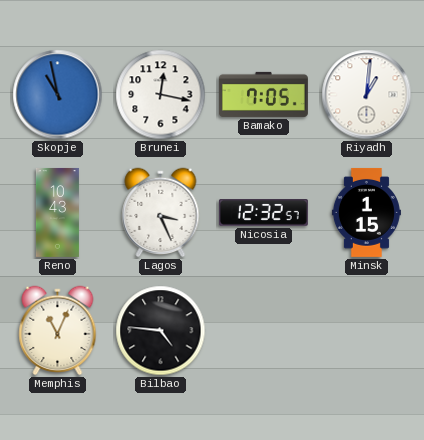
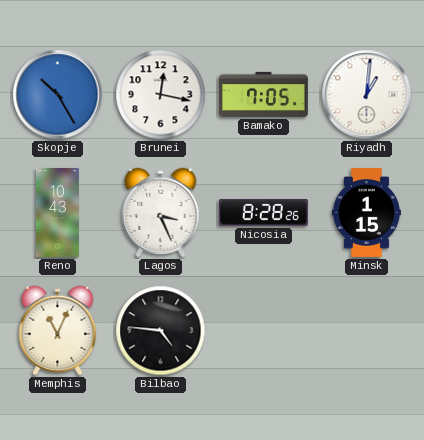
Skopje: 10:58 -> 10:25
Nicosia: 12:32 -> 8:28
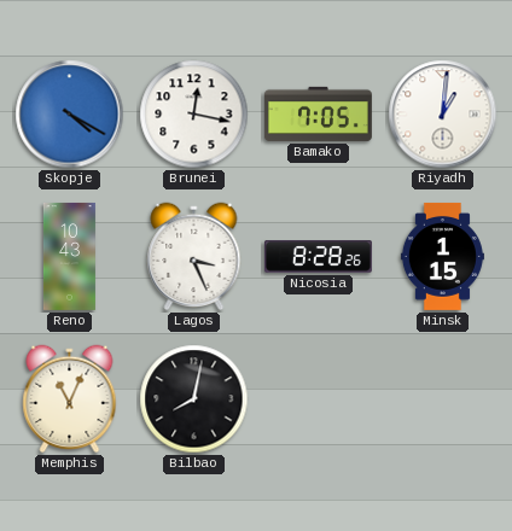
Skopje: 10:25 -> 4:20
Bilbao: 4:46 -> 8:02
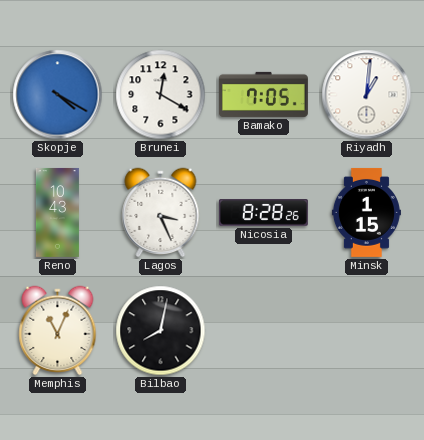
Brunei: 12:17 -> 12:20
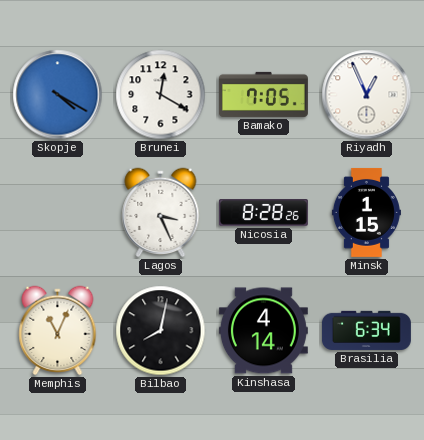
Riyadh: 1:01 -> 12:56
Reno: 10:43 -> none
Kinshasa: none -> 4:14
Brasilia: none -> 6:34
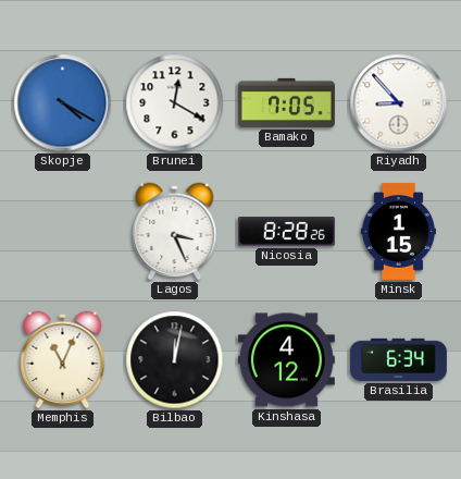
Riyadh: 12:56 -> 8:53
Bilbao: 8:02 -> 12:02
Kinshasa: 4:14 -> 4:12
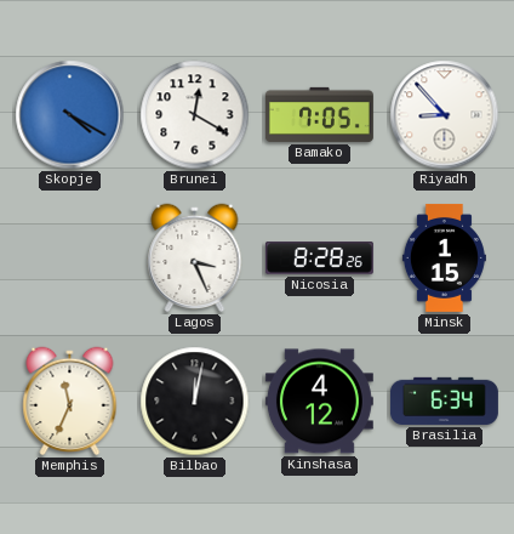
Memphis: 11:04 -> 11:34
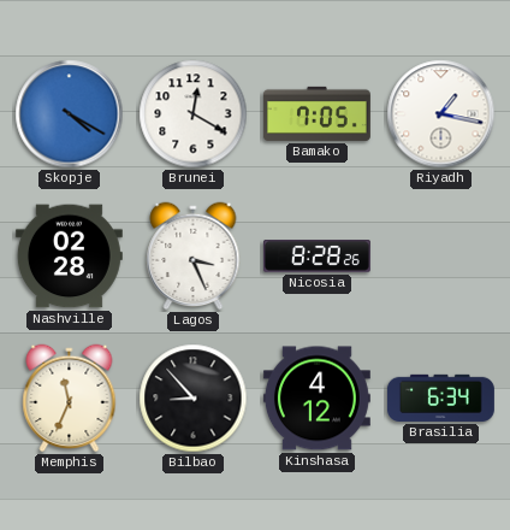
Riyadh: 8:53 -> 1:17
Nashville: none -> 02:28
Minsk: 1:15 -> none
Bilbao: 12:02 -> 8:53
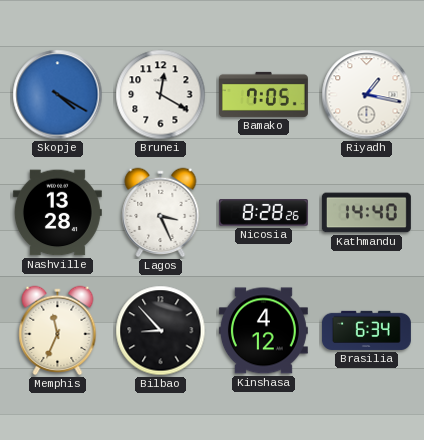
Nashville: 02:28 -> 13:28
Kathmandu: none -> 14:40
